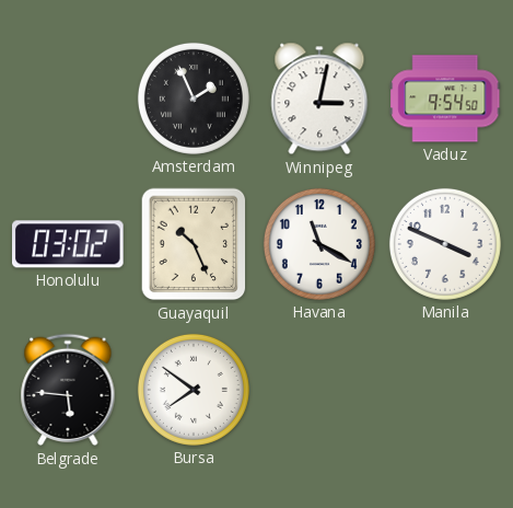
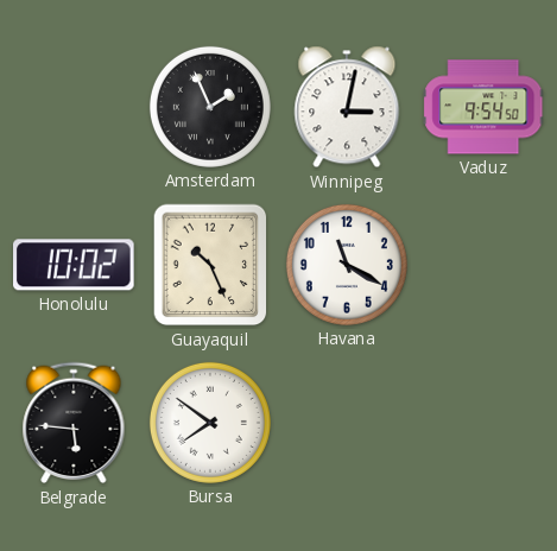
Honolulu: 03:02 -> 10:02
Manila: 3:49 -> none
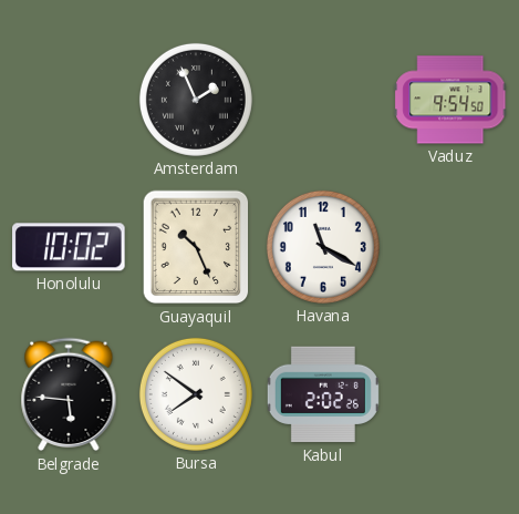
Winnipeg: 3:02 -> none
Kabul: none -> 2:02
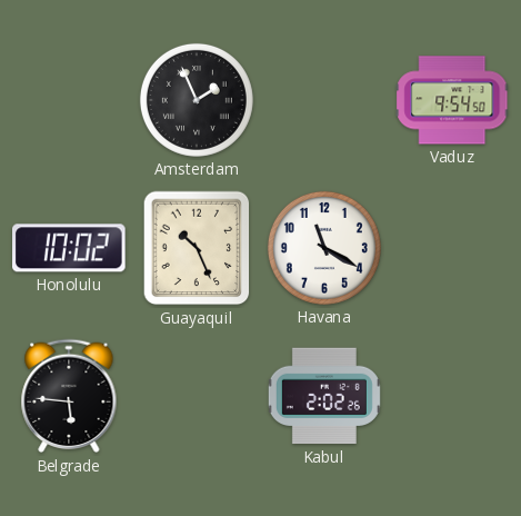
Bursa: 7:51 -> none
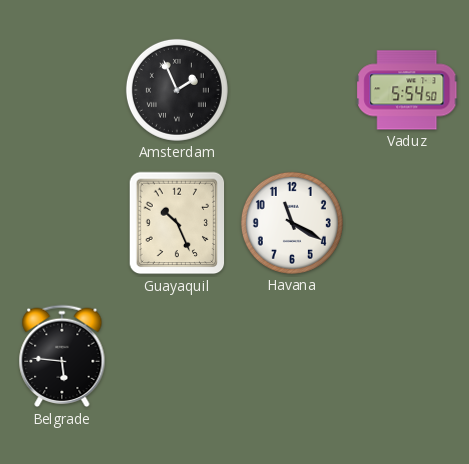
Vaduz: 9:54 -> 5:54
Honolulu: 10:02 -> none
Kabul: 2:02 -> none
